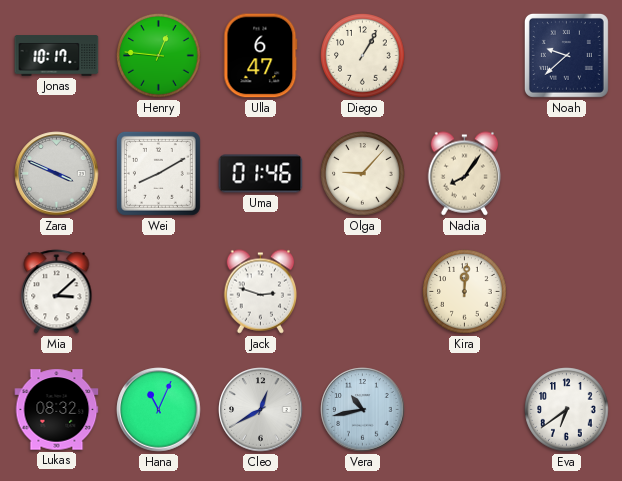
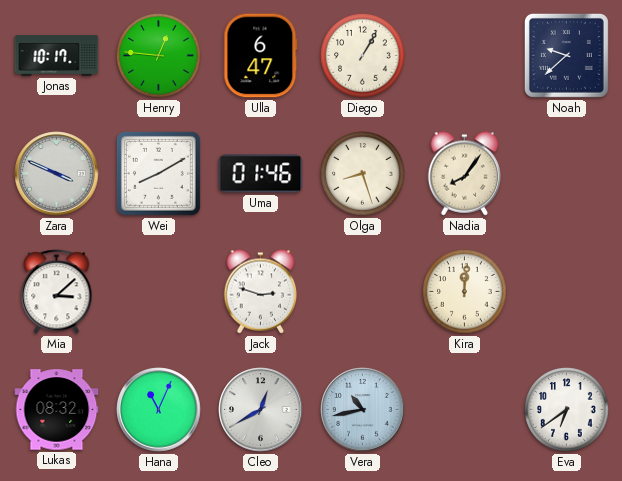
Olga: 9:07 -> 8:27
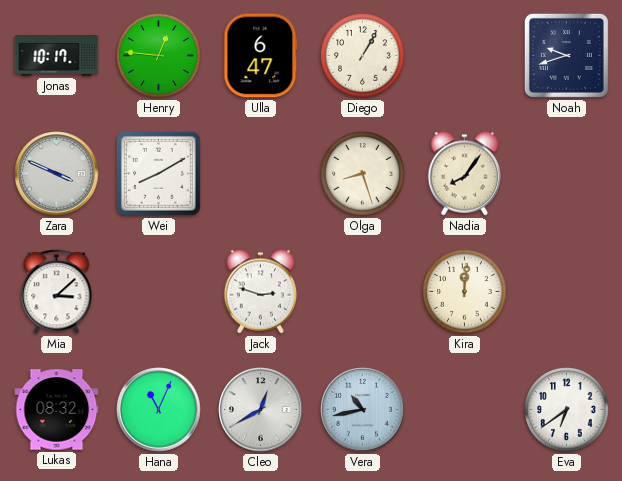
Noah: 9:38 -> 9:42
Uma: 01:46 -> none
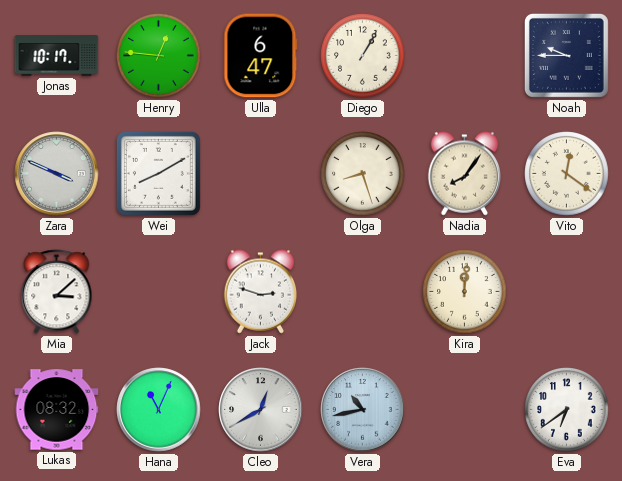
Noah: 9:42 -> 9:45
Vito: none -> 12:21
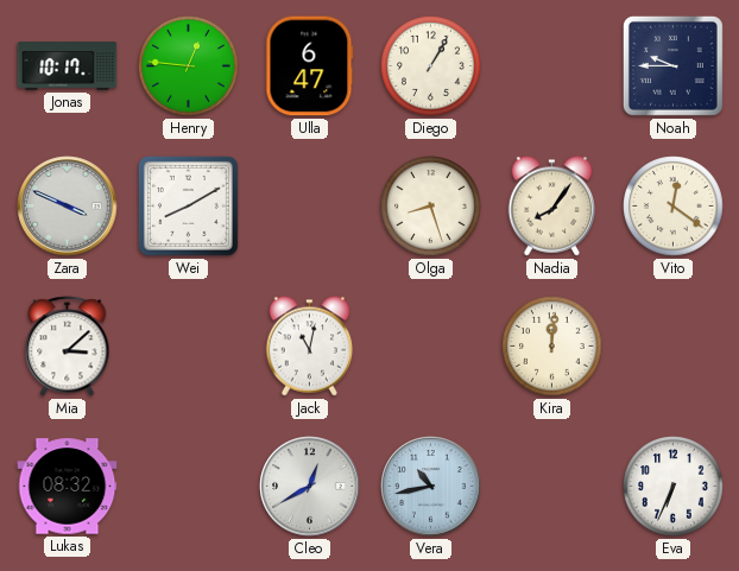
Jack: 2:48 -> 11:02
Hana: 11:04 -> none
Eva: 6:39 -> 6:34
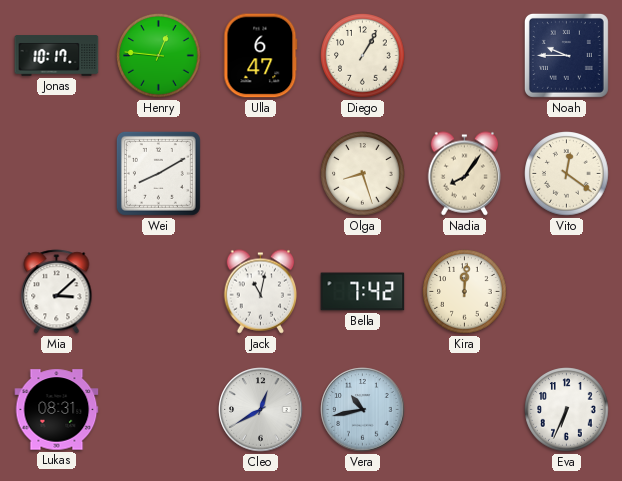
Zara: 3:49 -> none
Bella: none -> 7:42
Lukas: 08:32 -> 08:31
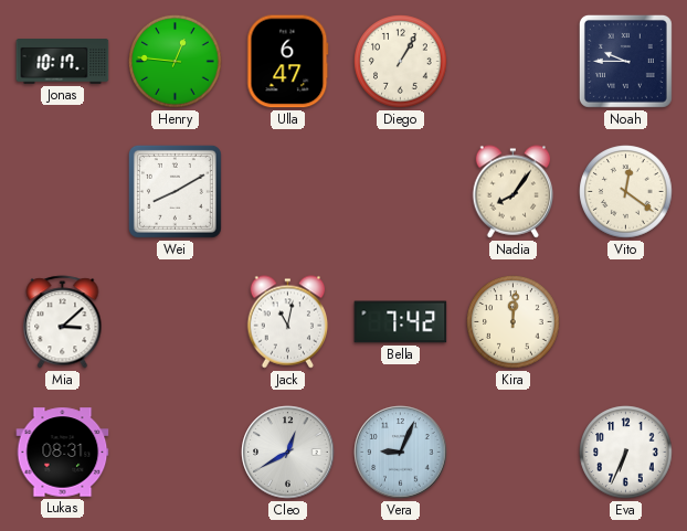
Olga: 8:27 -> none
Vera: 10:43 -> 9:04
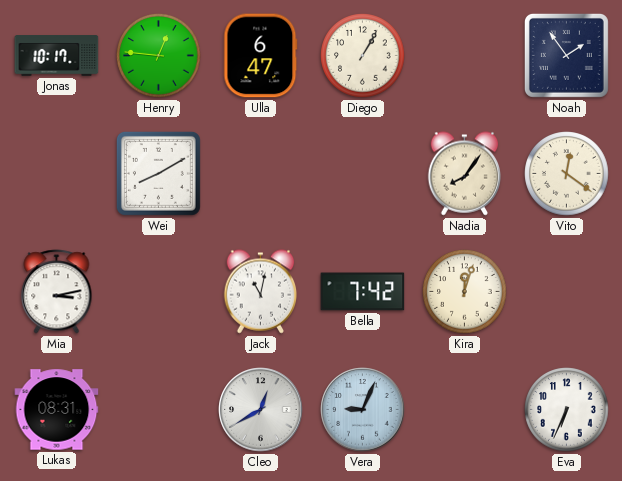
Noah: 9:45 -> 1:54
Mia: 3:08 -> 3:13
Kira: 12:01 -> 12:03
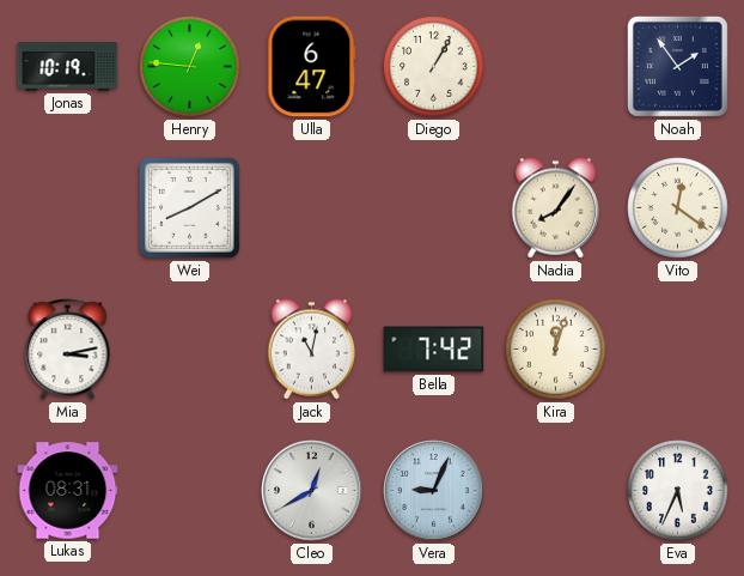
Jonas: 10:17 -> 10:19
Eva: 6:34 -> 5:34
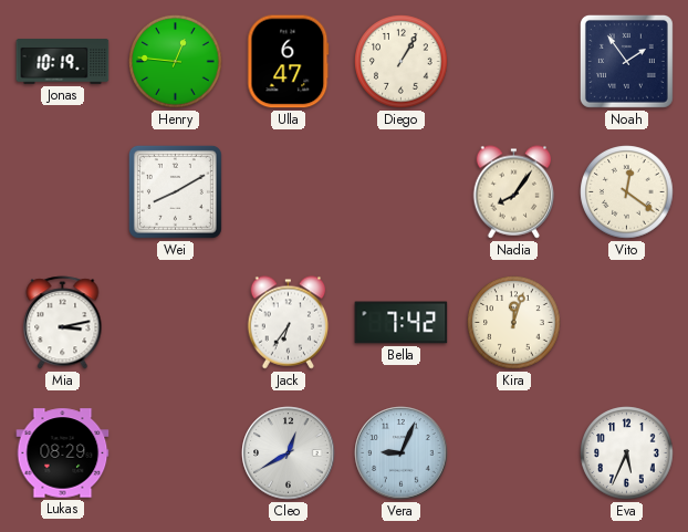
Jack: 11:02 -> 6:36
Lukas: 08:31 -> 08:29
